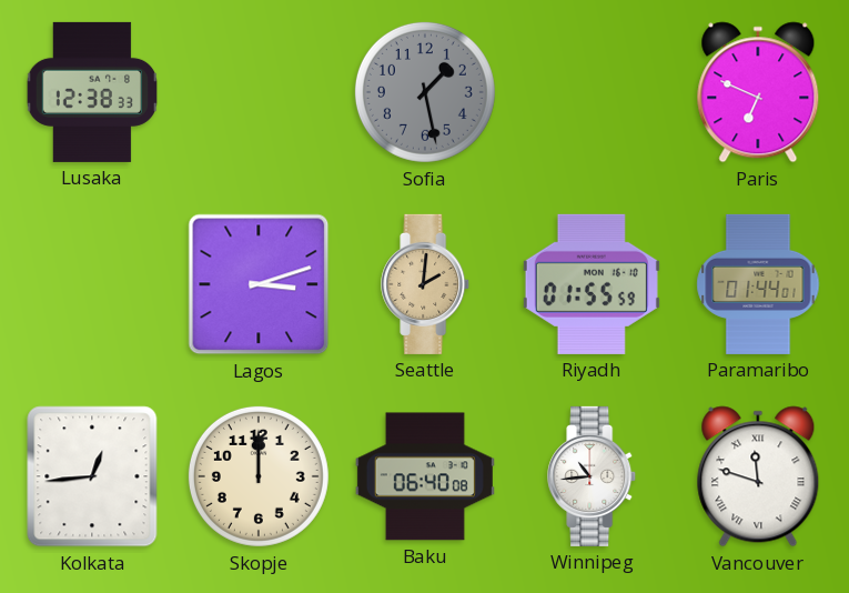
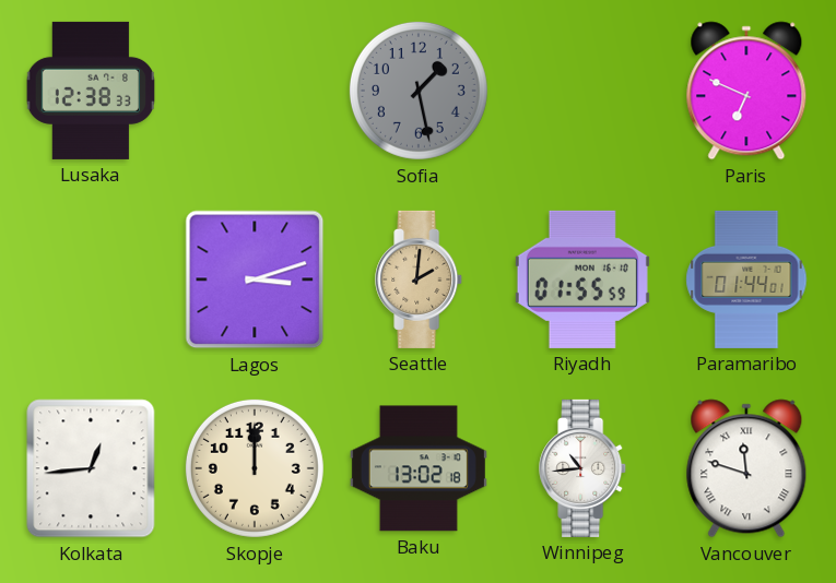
Baku: 06:40 -> 13:02
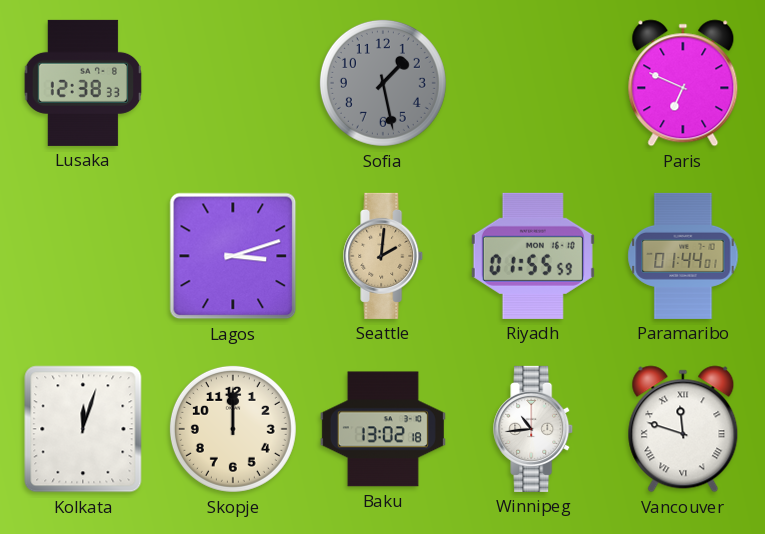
Kolkata: 12:44 -> 12:03
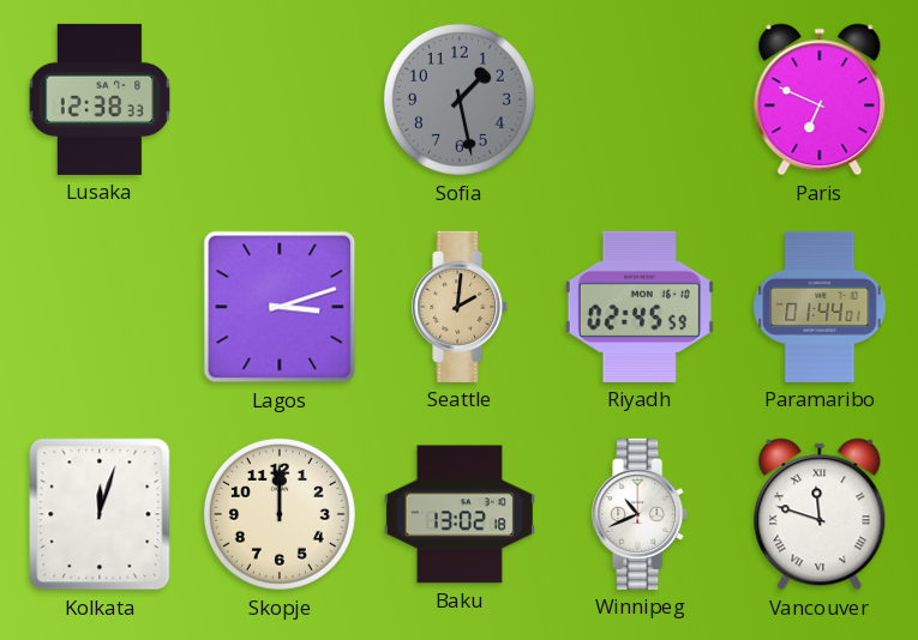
Riyadh: 01:55 -> 02:45
Winnipeg: 10:44 -> 10:41
